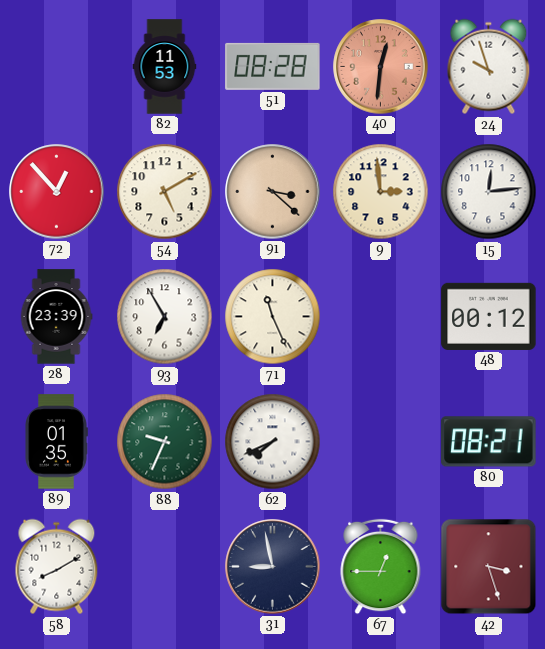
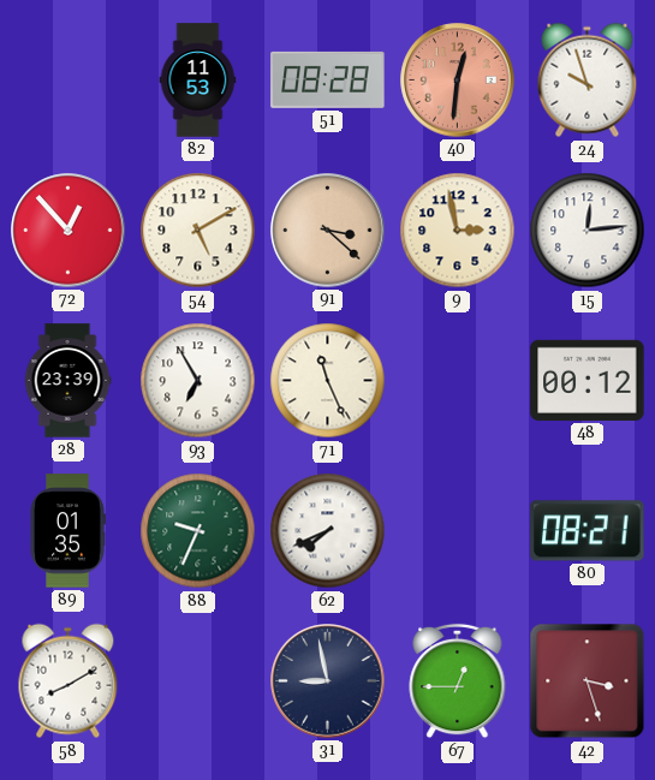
9: 2:59 -> 2:58
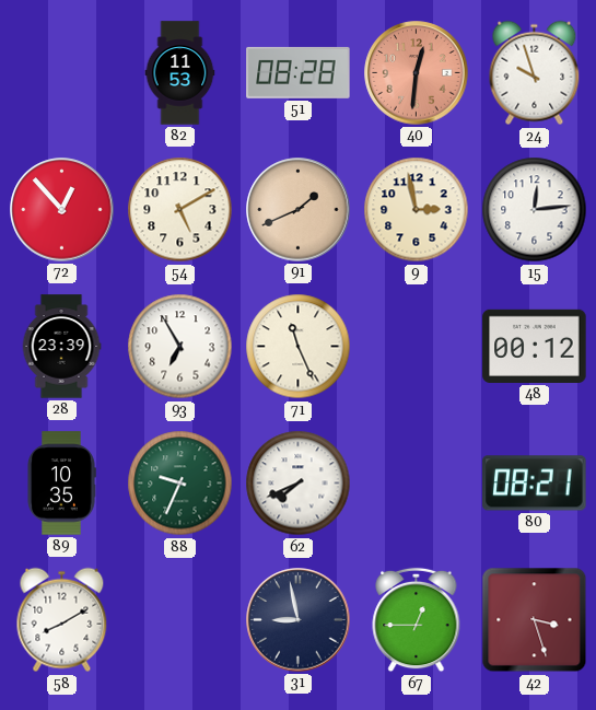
91: 3:22 -> 1:41
89: 01:35 -> 10:35
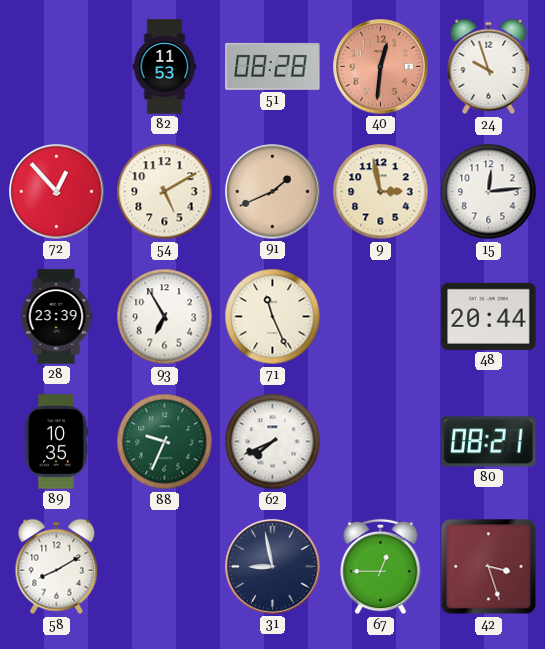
48: 00:12 -> 20:44
